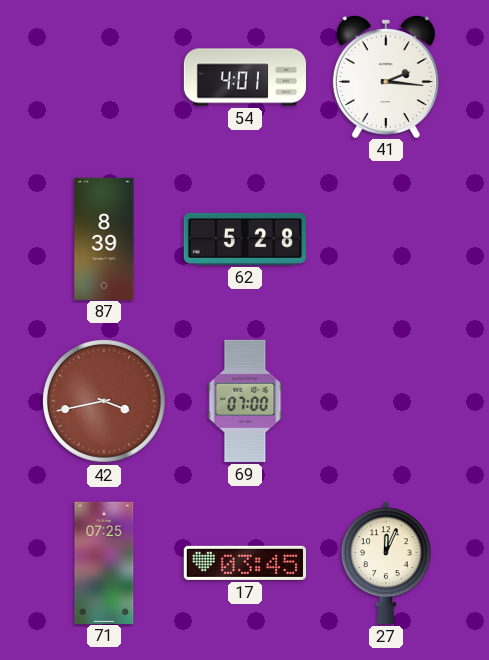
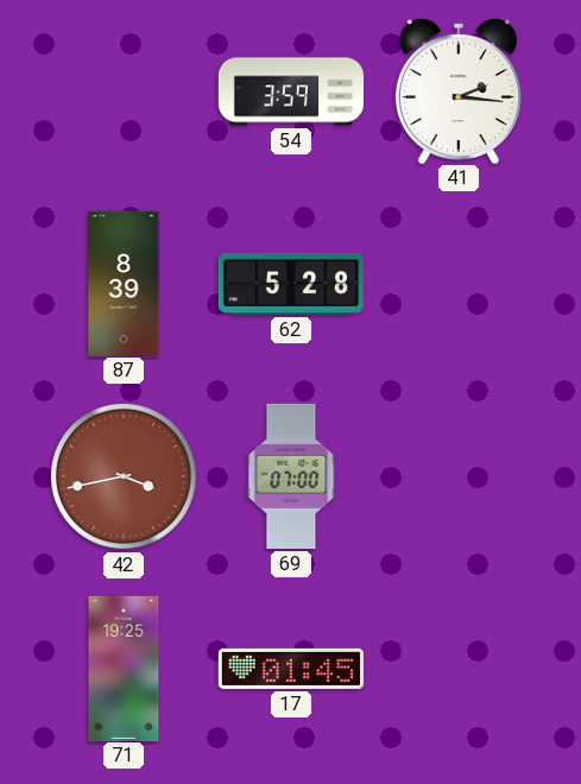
54: 4:01 -> 3:59
71: 07:25 -> 19:25
17: 03:45 -> 01:45
27: 12:04 -> none
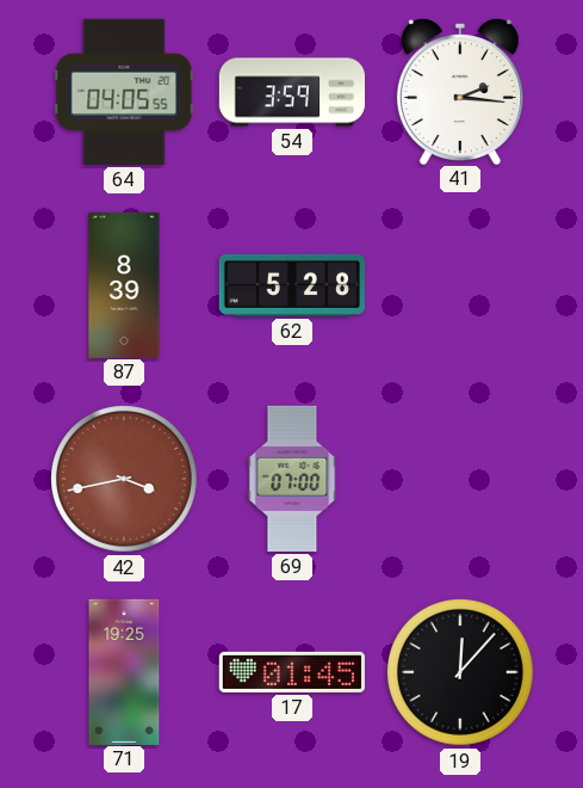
64: none -> 04:05
19: none -> 12:07
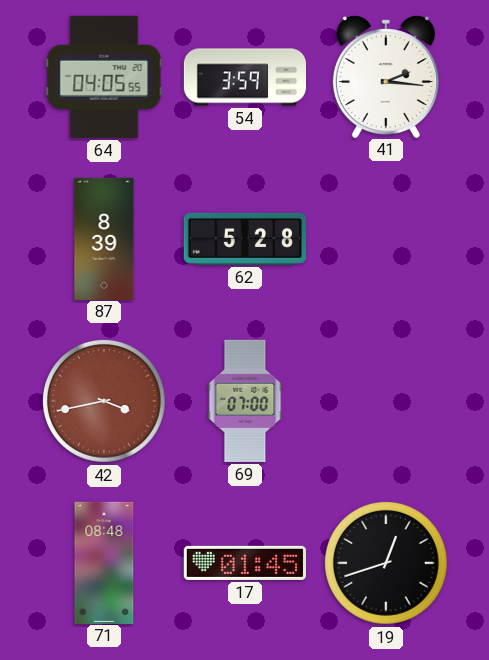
71: 19:25 -> 08:48
19: 12:07 -> 12:42
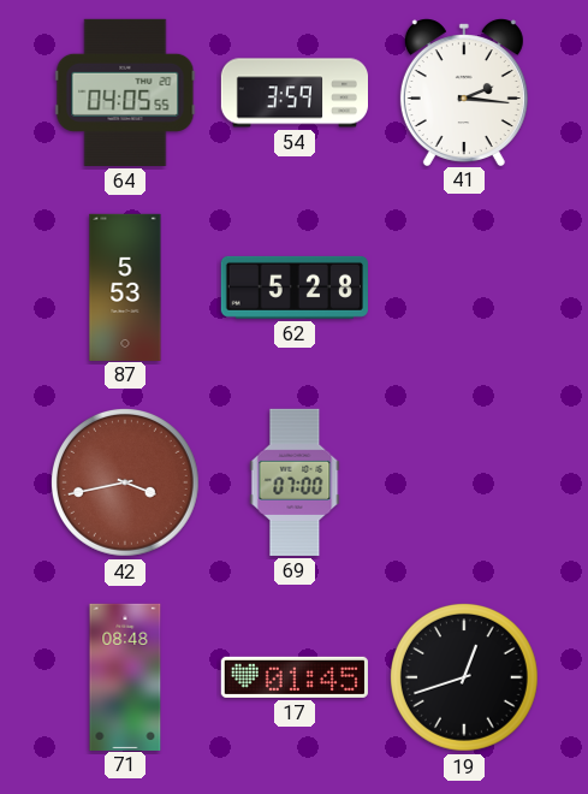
87: 8:39 -> 5:53
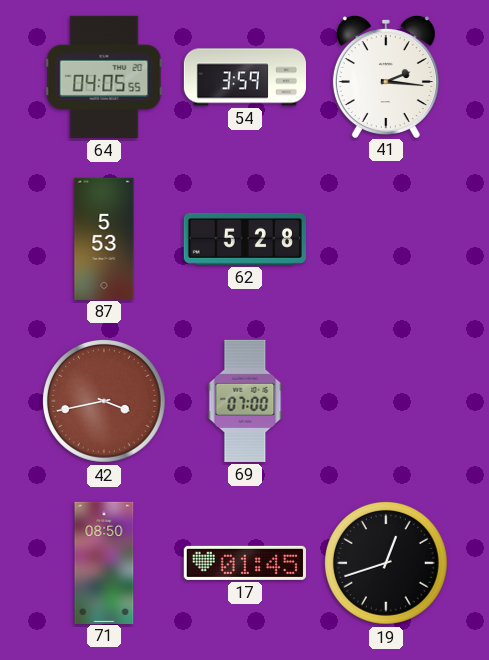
71: 08:48 -> 08:50
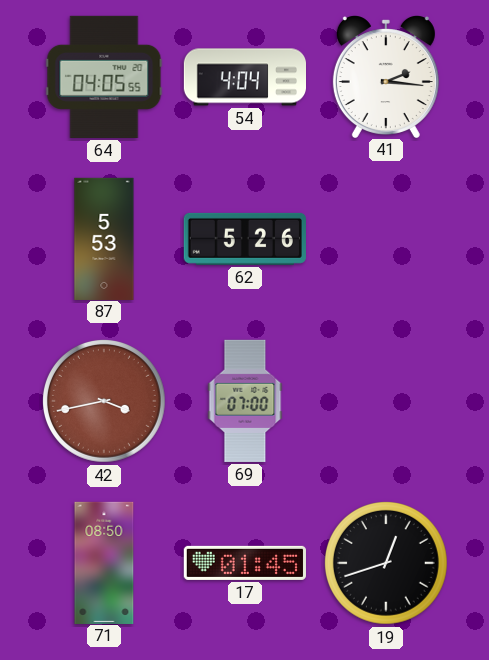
54: 3:59 -> 4:04
62: 5:28 -> 5:26
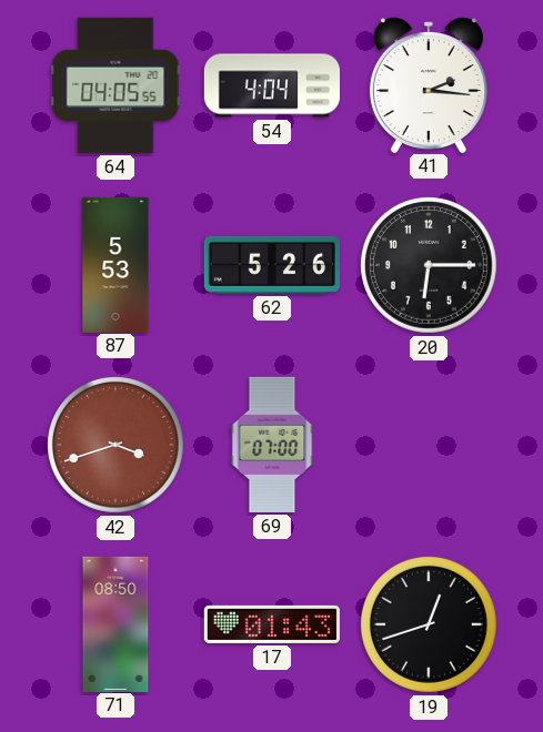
20: none -> 6:15
42: 3:43 -> 3:42
17: 01:45 -> 01:43
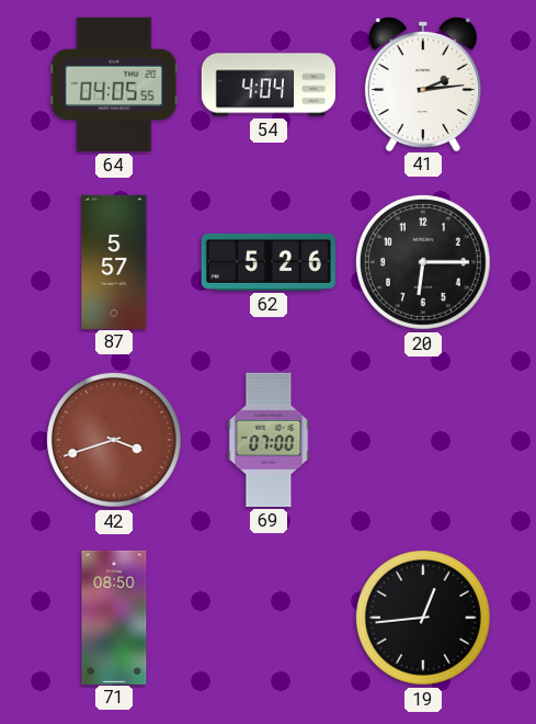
41: 2:16 -> 2:14
87: 5:53 -> 5:57
17: 01:43 -> none
19: 12:42 -> 12:44
